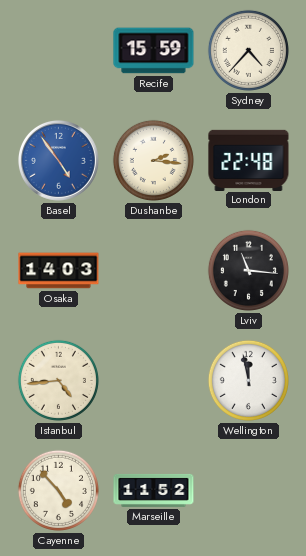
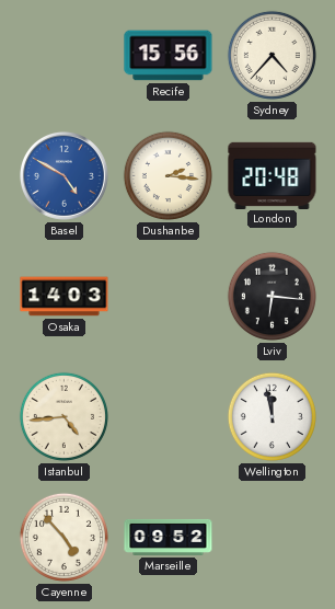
Recife: 15:59 -> 15:56
Basel: 4:54 -> 4:50
London: 22:48 -> 20:48
Lviv: 11:16 -> 6:16
Marseille: 11:52 -> 09:52
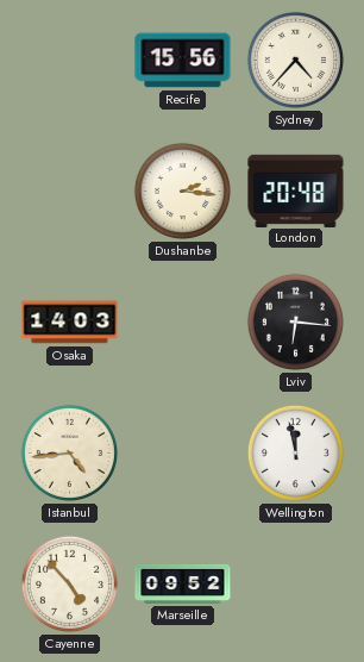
Basel: 4:50 -> none
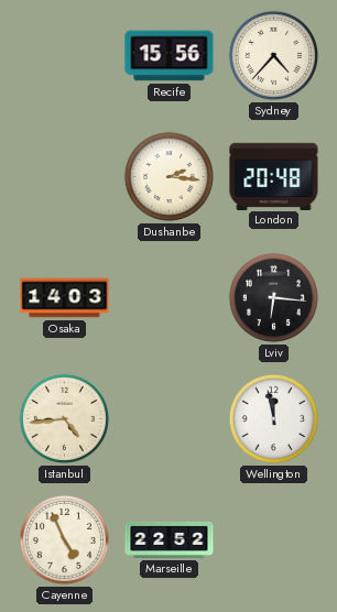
Cayenne: 4:53 -> 4:56
Marseille: 09:52 -> 22:52
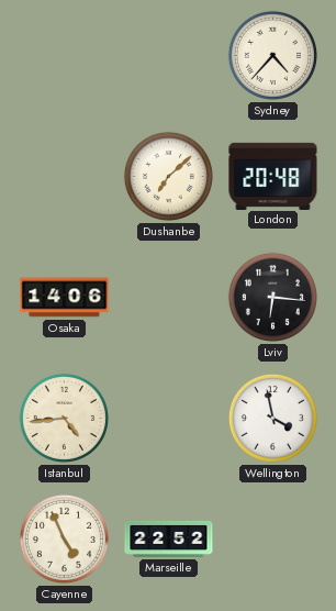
Recife: 15:56 -> none
Dushanbe: 2:16 -> 7:08
Osaka: 14:03 -> 14:06
Wellington: 11:58 -> 3:58
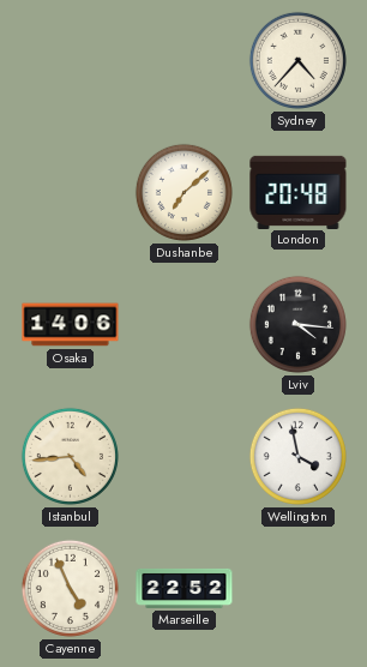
Lviv: 6:16 -> 4:16
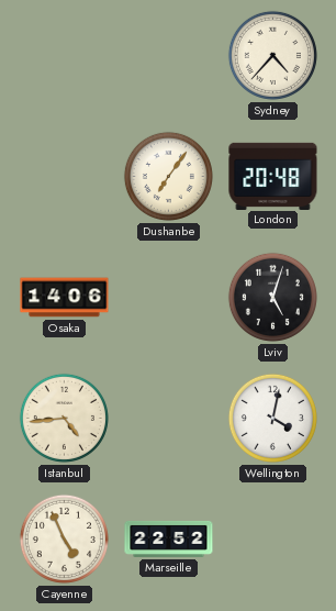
Dushanbe: 7:08 -> 7:06
Lviv: 4:16 -> 5:03
Wellington: 3:58 -> 4:02
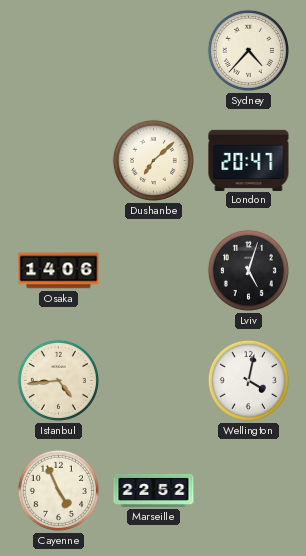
Dushanbe: 7:06 -> 7:08
London: 20:48 -> 20:47
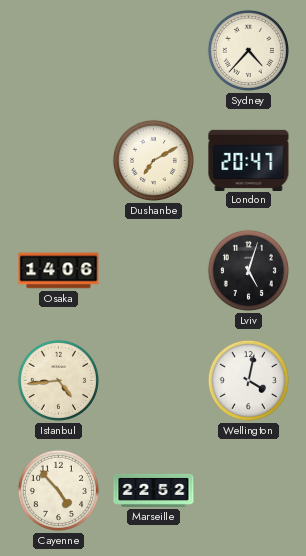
Dushanbe: 7:08 -> 7:10
Cayenne: 4:56 -> 4:53
